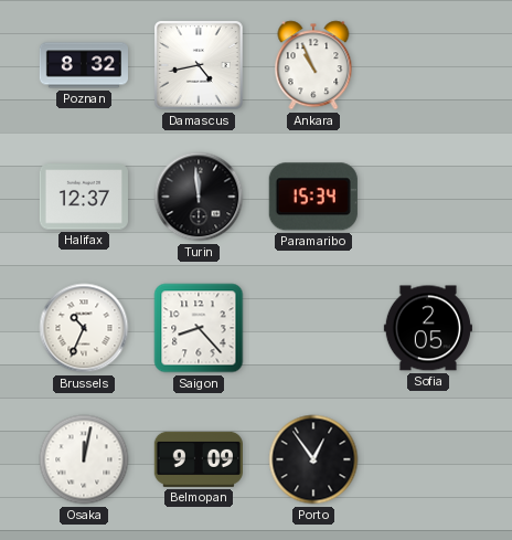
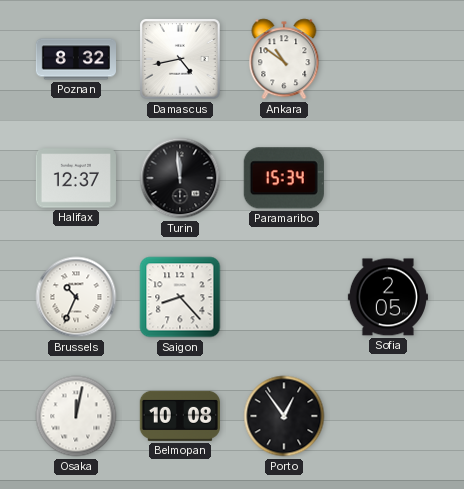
Ankara: 10:56 -> 10:51
Belmopan: 9:09 -> 10:08
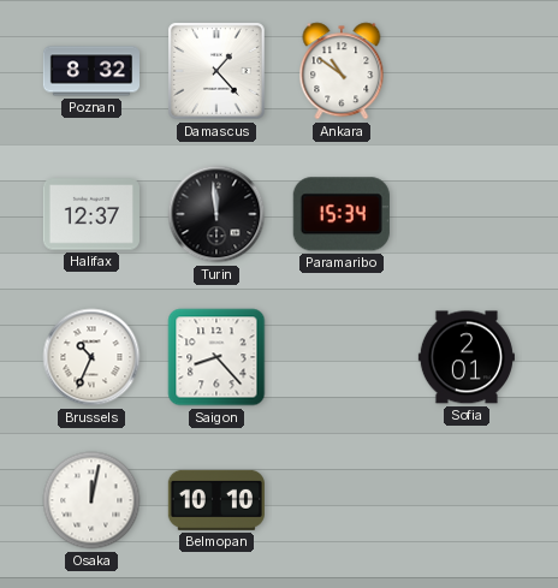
Damascus: 4:43 -> 1:23
Sofia: 2:05 -> 2:01
Belmopan: 10:08 -> 10:10
Porto: 12:54 -> none
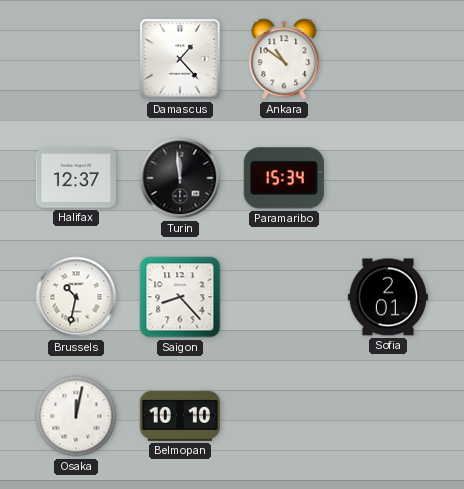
Poznan: 8:32 -> none
Brussels: 10:34 -> 10:32
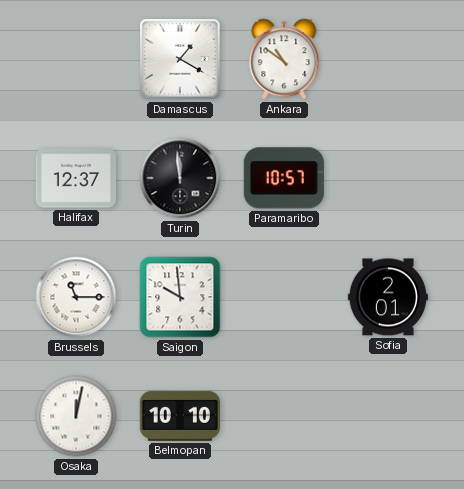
Damascus: 1:23 -> 1:20
Paramaribo: 15:34 -> 10:57
Brussels: 10:32 -> 11:15
Saigon: 8:23 -> 9:59
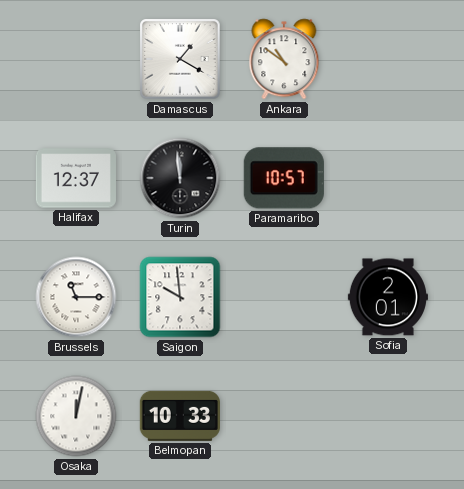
Belmopan: 10:10 -> 10:33
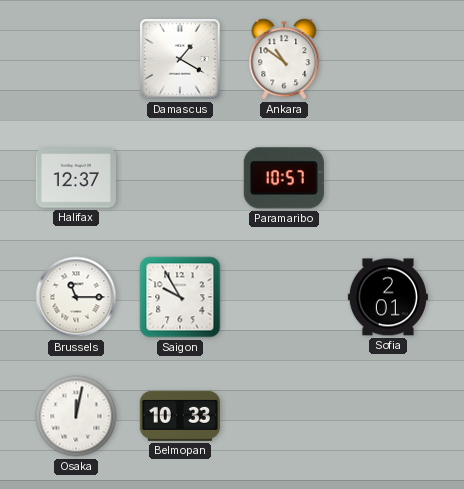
Turin: 11:59 -> none
Saigon: 9:59 -> 9:55
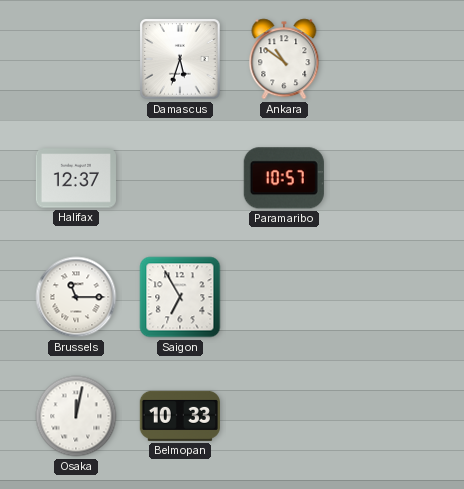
Damascus: 1:20 -> 5:33
Saigon: 9:55 -> 6:55
Sofia: 2:01 -> none
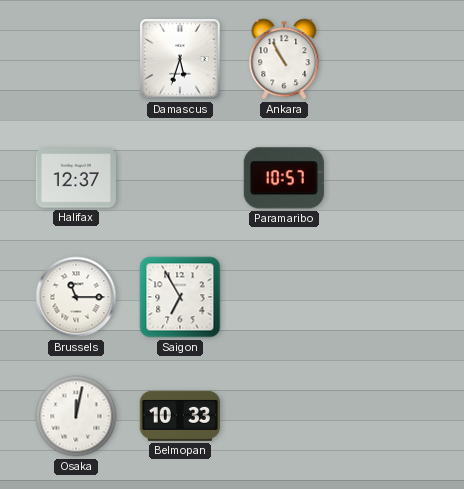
Ankara: 10:51 -> 10:55
